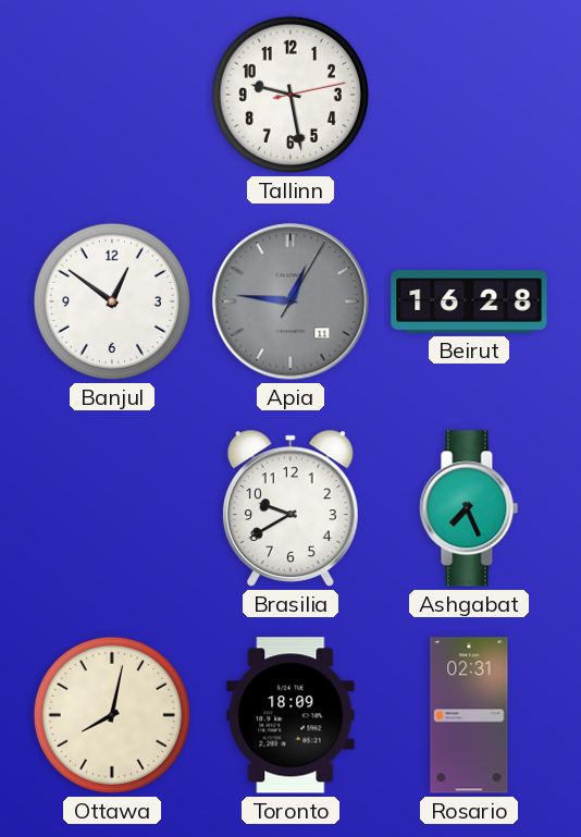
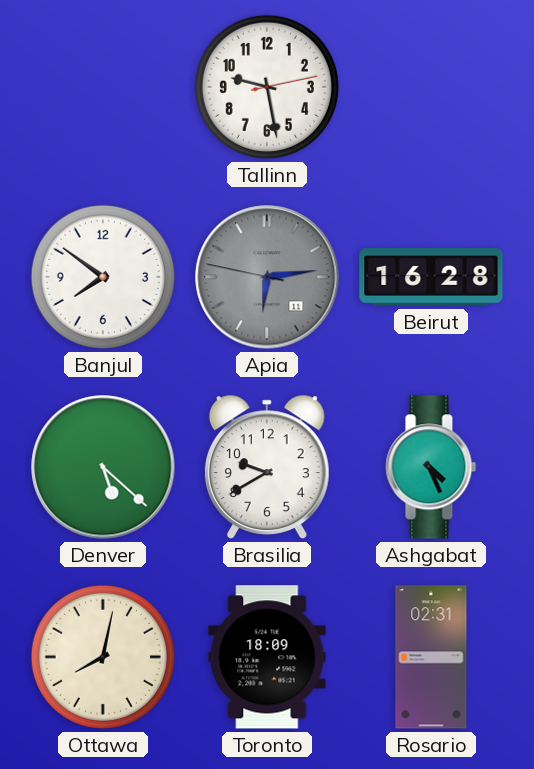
Banjul: 12:51 -> 7:51
Apia: 12:46 -> 6:13
Denver: none -> 5:22
Ashgabat: 7:26 -> 4:26
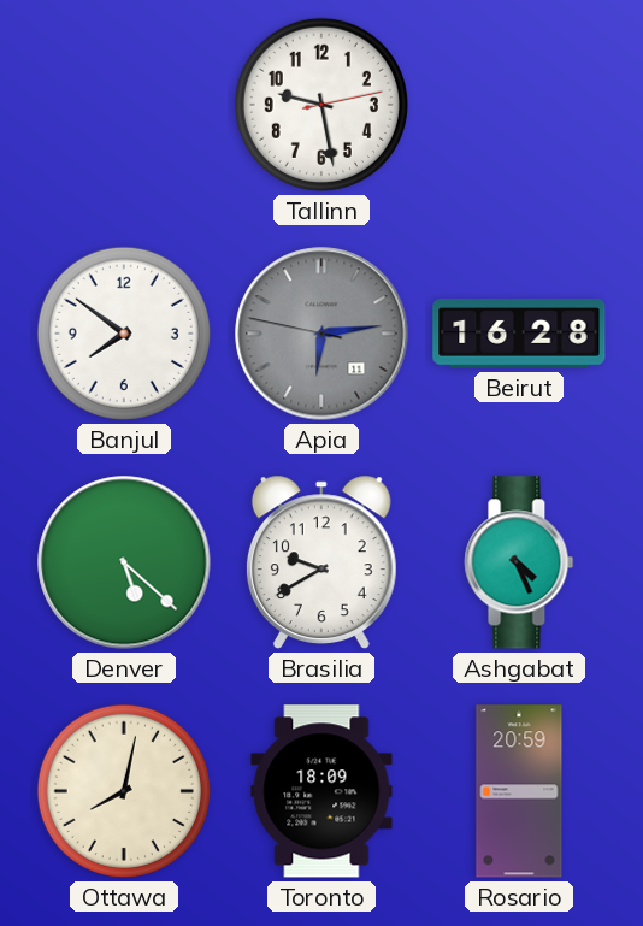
Rosario: 02:31 -> 20:59
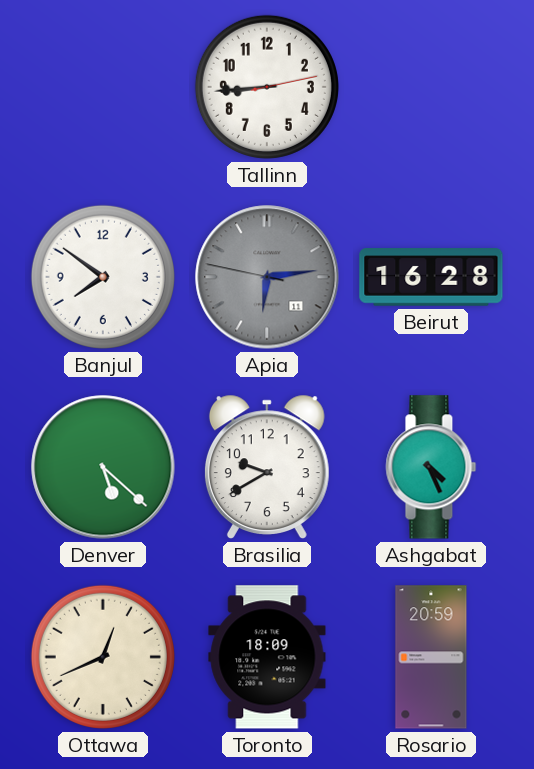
Tallinn: 9:28 -> 8:44
Ottawa: 8:02 -> 12:41
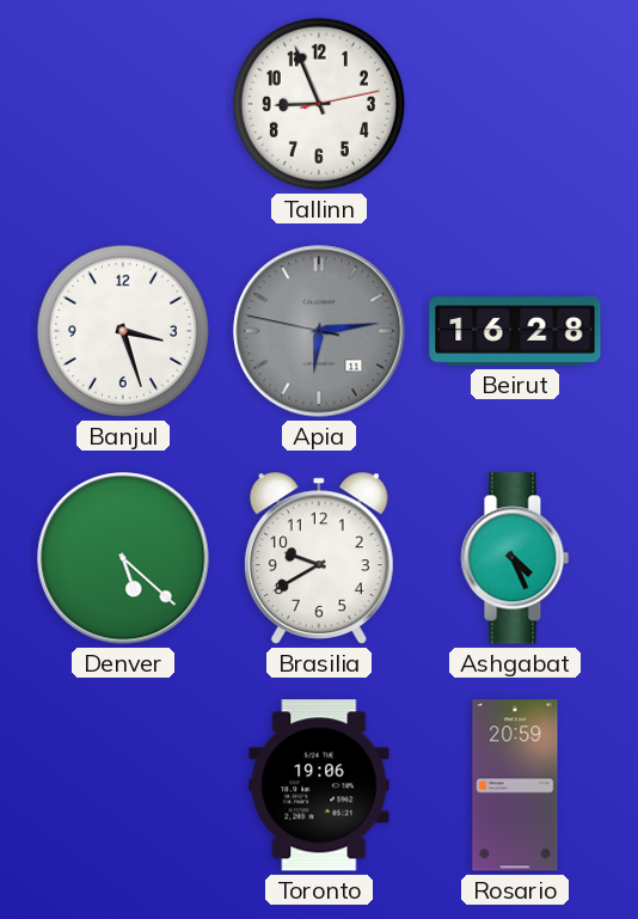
Tallinn: 8:44 -> 8:56
Banjul: 7:51 -> 3:27
Ottawa: 12:41 -> none
Toronto: 18:09 -> 19:06
